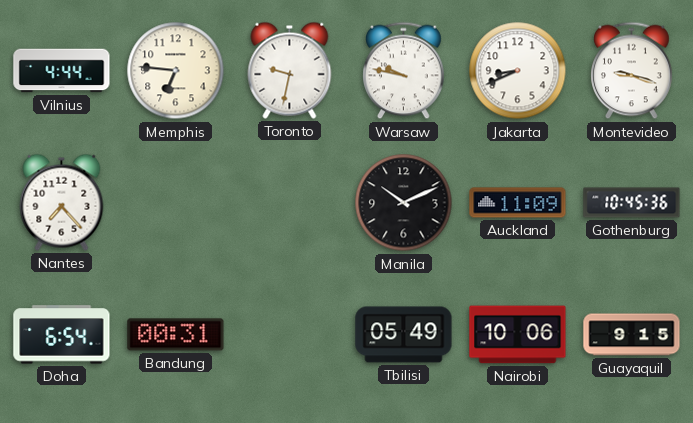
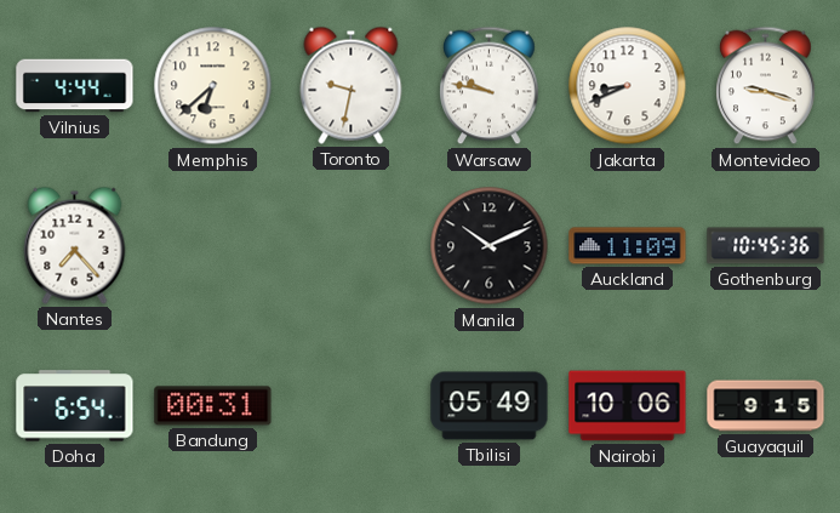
Memphis: 6:46 -> 6:38
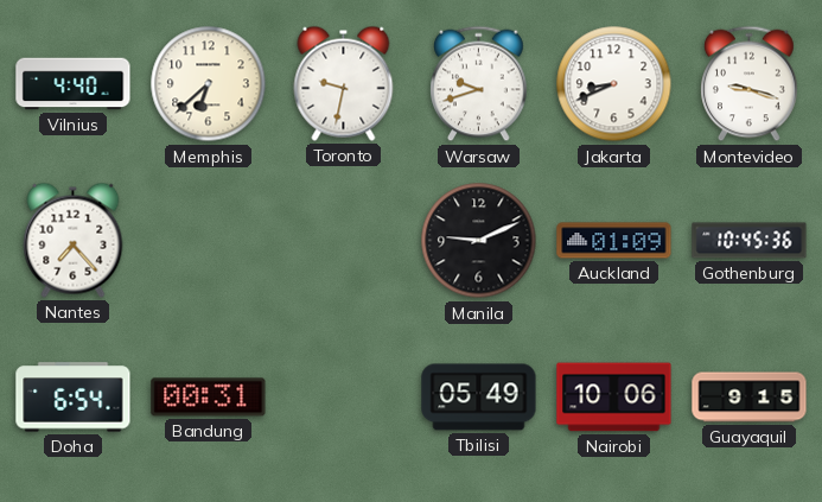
Vilnius: 4:44 -> 4:40
Warsaw: 9:47 -> 9:42
Manila: 10:11 -> 9:11
Auckland: 11:09 -> 01:09
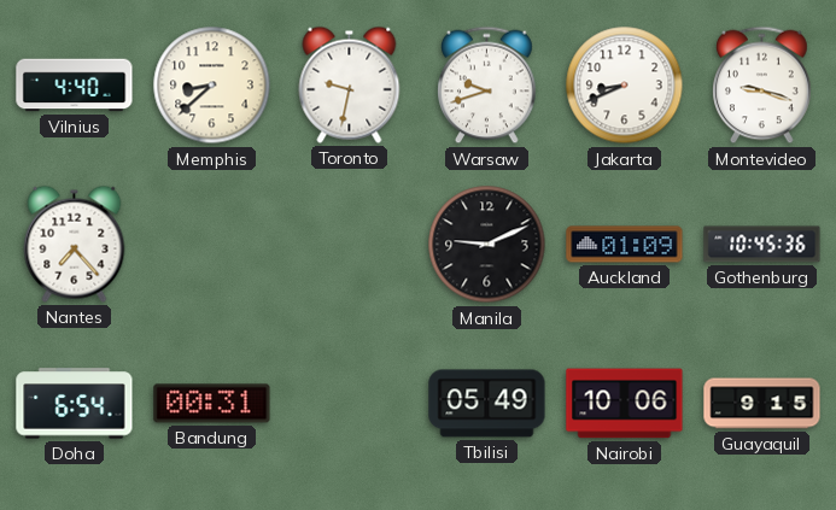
Memphis: 6:38 -> 8:38
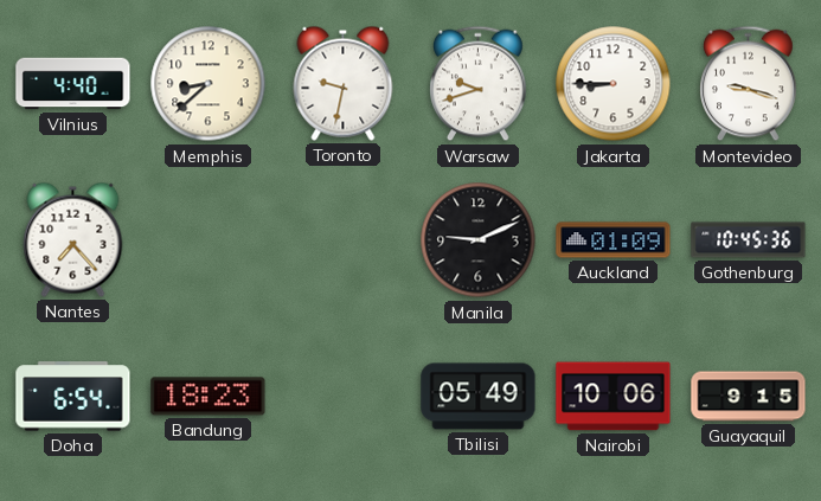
Jakarta: 8:41 -> 8:45
Bandung: 00:31 -> 18:23
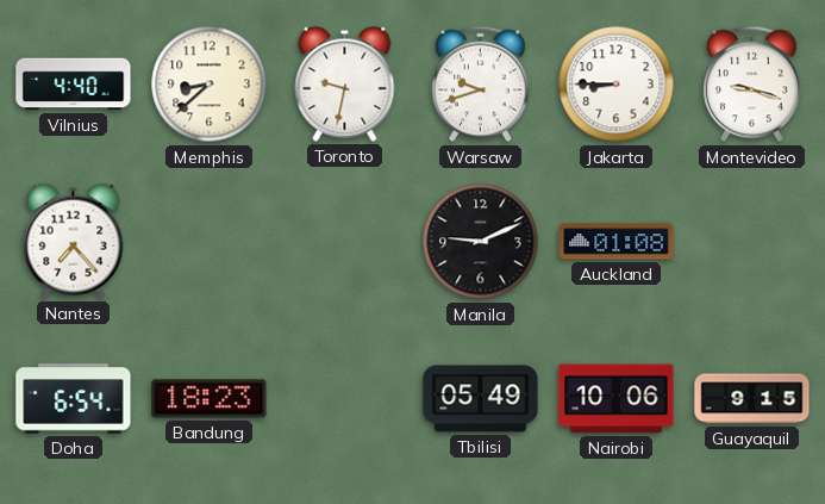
Auckland: 01:09 -> 01:08
Gothenburg: 10:45 -> none
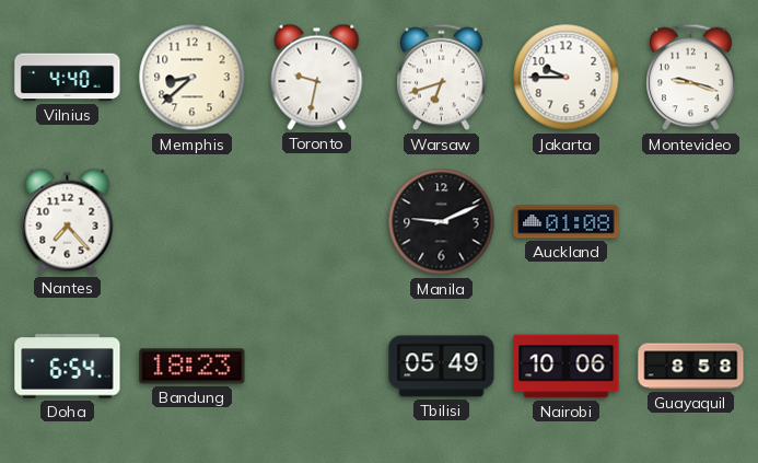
Warsaw: 9:42 -> 6:42
Jakarta: 8:45 -> 9:45
Guayaquil: 9:15 -> 8:58
